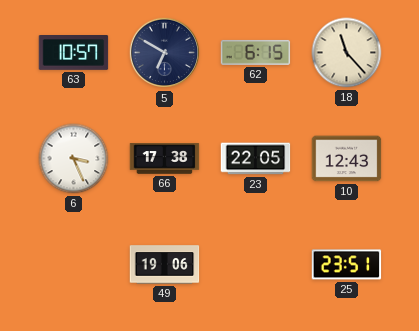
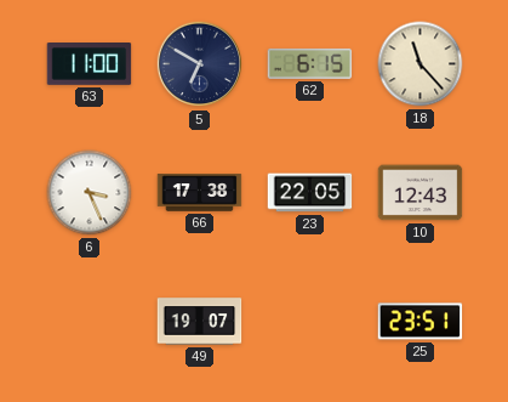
63: 10:57 -> 11:00
49: 19:06 -> 19:07
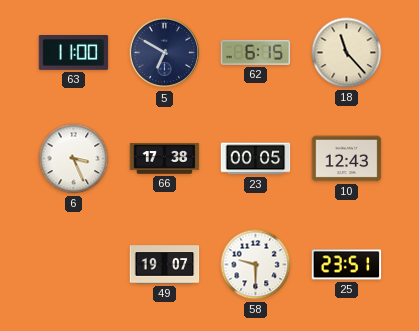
23: 22:05 -> 00:05
58: none -> 9:30
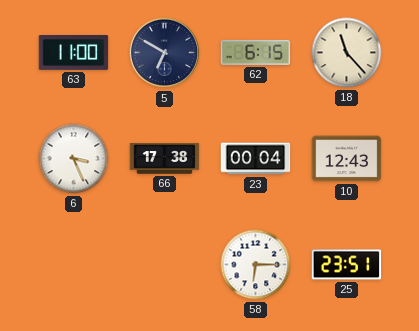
23: 00:05 -> 00:04
49: 19:07 -> none
58: 9:30 -> 6:15
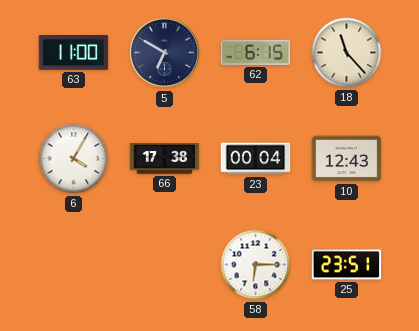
6: 3:26 -> 4:05
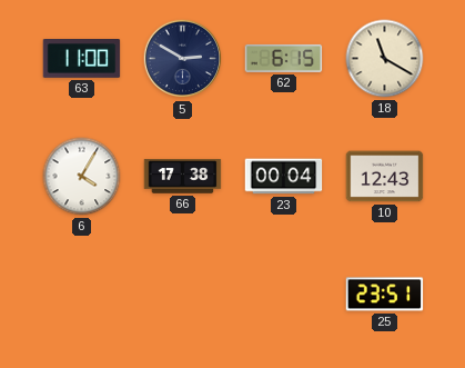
5: 6:50 -> 2:50
18: 11:23 -> 11:20
58: 6:15 -> none
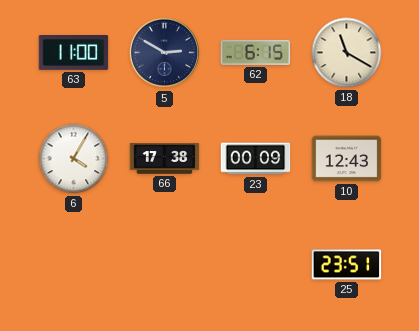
23: 00:04 -> 00:09
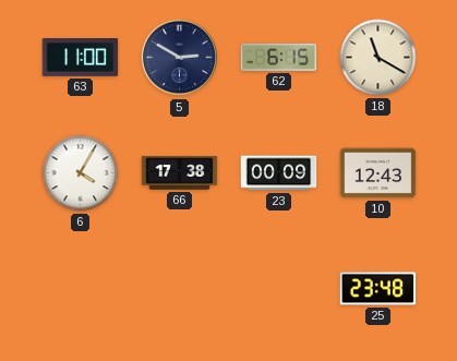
25: 23:51 -> 23:48
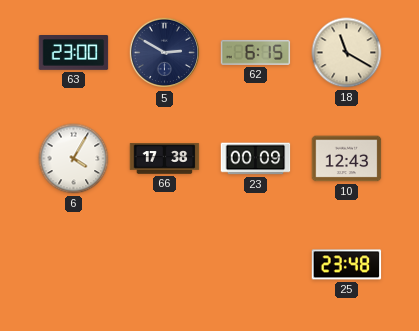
63: 11:00 -> 23:00
